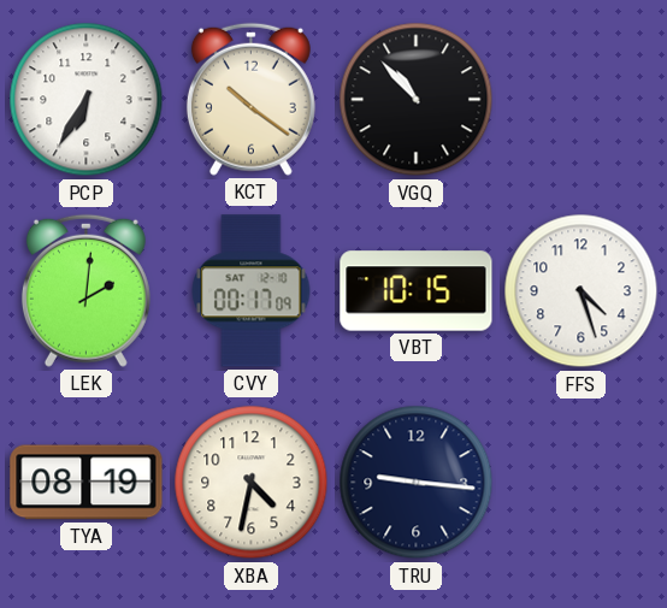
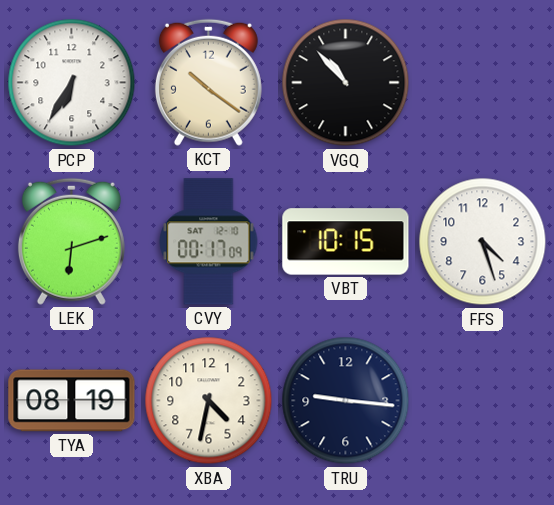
LEK: 2:01 -> 6:12
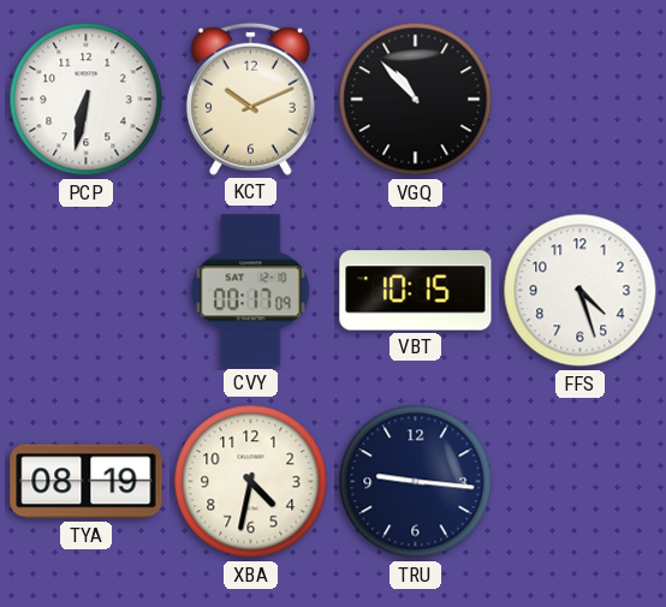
PCP: 6:35 -> 6:32
KCT: 10:21 -> 10:11
LEK: 6:12 -> none
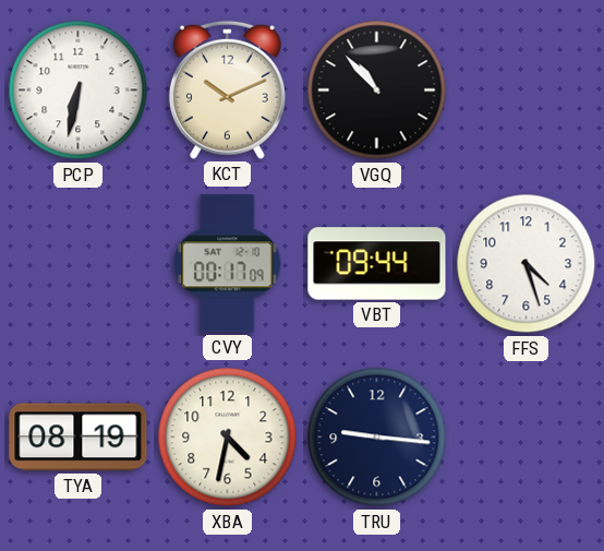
VBT: 10:15 -> 09:44
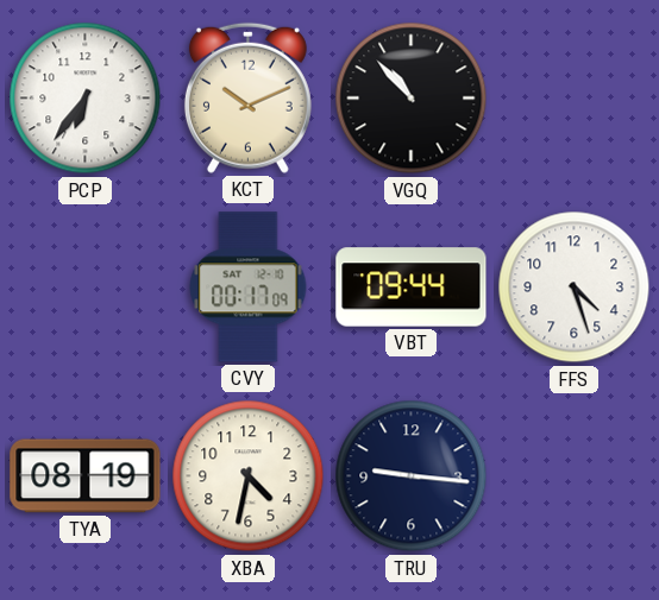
PCP: 6:32 -> 6:36
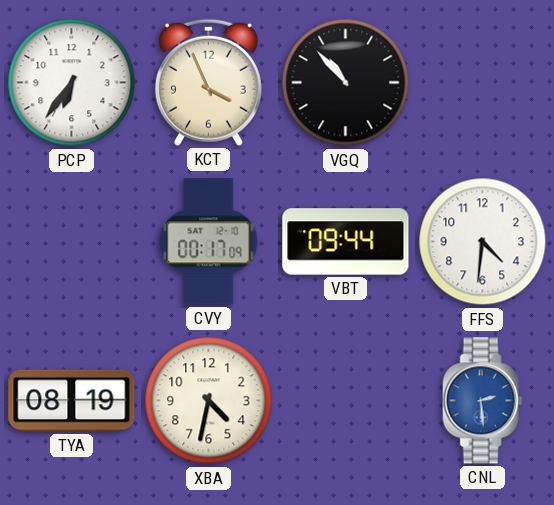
KCT: 10:11 -> 3:56
FFS: 4:27 -> 4:31
TRU: 9:16 -> none
CNL: none -> 2:29
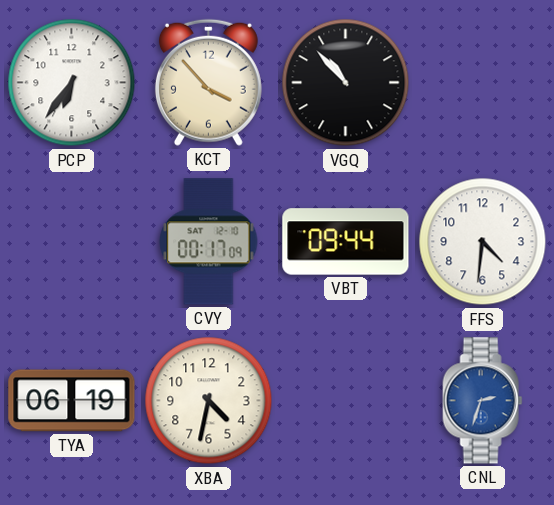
KCT: 3:56 -> 3:53
TYA: 08:19 -> 06:19
CNL: 2:29 -> 2:33
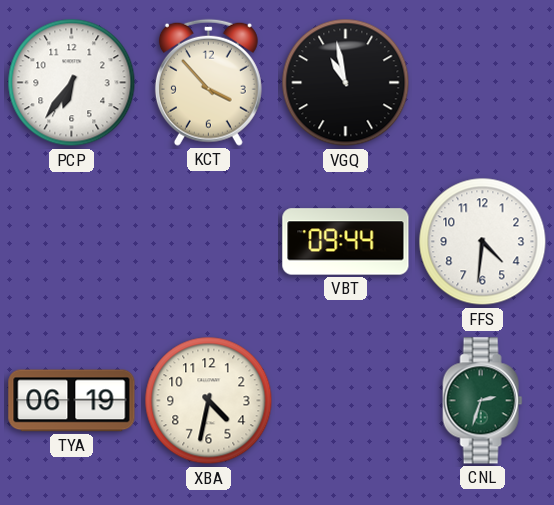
VGQ: 10:53 -> 10:58
CVY: 00:17 -> none
CNL dial: blue -> green
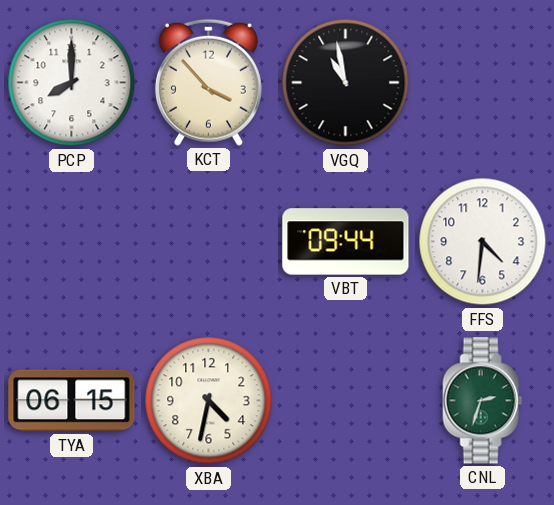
PCP: 6:36 -> 8:00
TYA: 06:19 -> 06:15
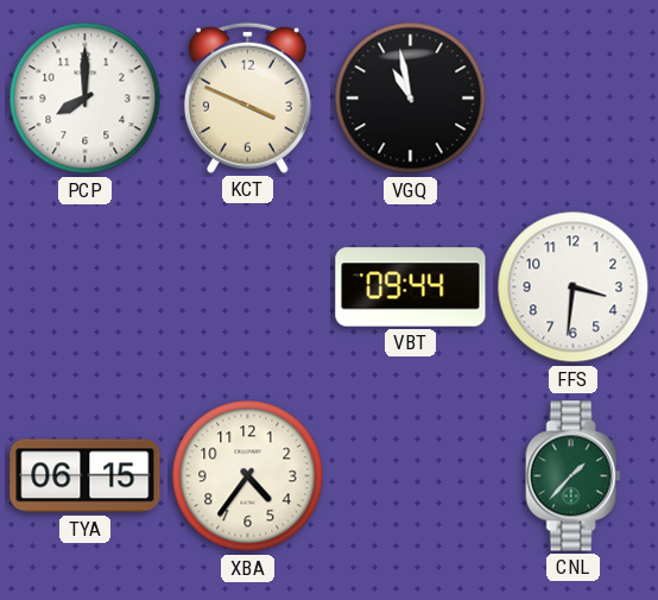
KCT: 3:53 -> 3:49
FFS: 4:31 -> 3:31
XBA: 4:32 -> 4:36
CNL: 2:33 -> 1:37
